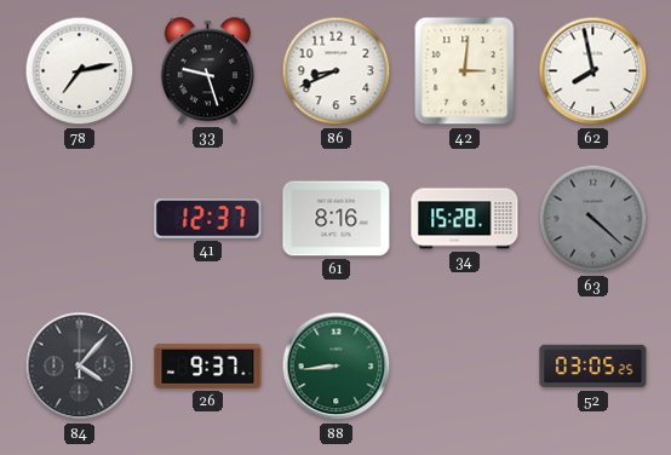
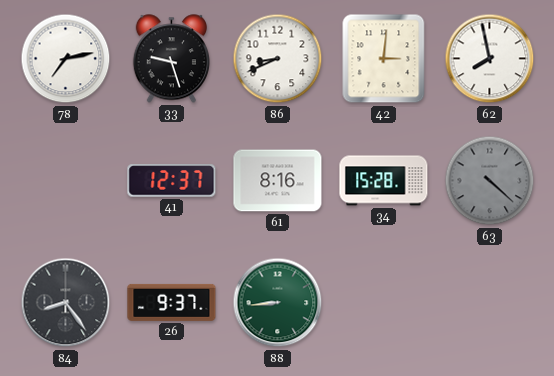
84: 4:07 -> 8:24
52: 03:05 -> none
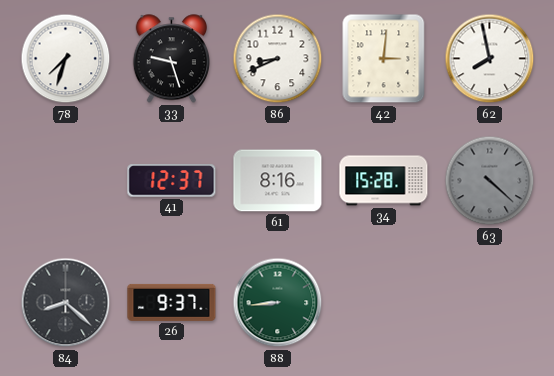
78: 7:13 -> 7:33
84: 8:24 -> 8:22
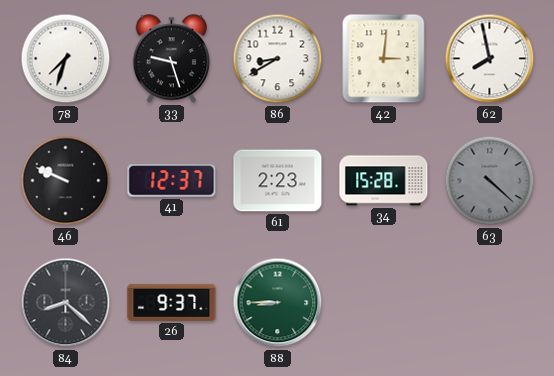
86: 8:41 -> 8:40
46: none -> 9:49
61: 8:16 -> 2:23
88: 8:44 -> 8:45
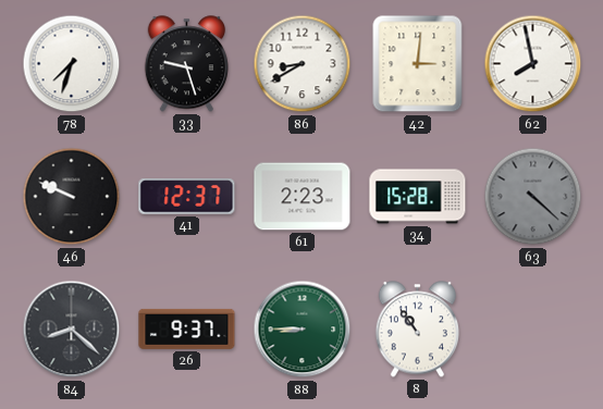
8: none -> 10:54
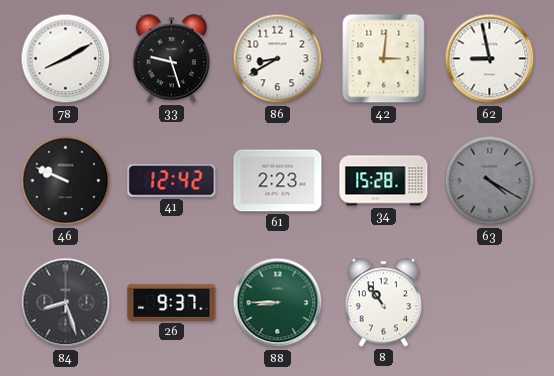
78: 7:33 -> 8:10
62: 7:58 -> 8:58
41: 12:37 -> 12:42
63: 4:22 -> 4:20
84: 8:22 -> 8:27
